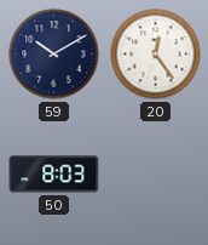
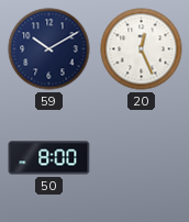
20: 12:24 -> 12:26
50: 8:03 -> 8:00
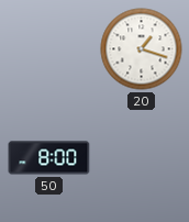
59: 10:10 -> none
20: 12:26 -> 1:18
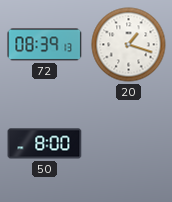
72: none -> 08:39
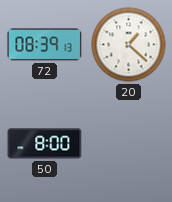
20: 1:18 -> 1:22
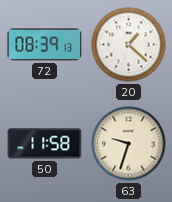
50: 8:00 -> 11:58
63: none -> 9:33
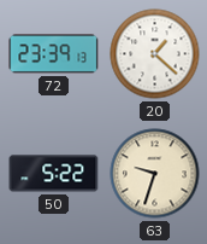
72: 08:39 -> 23:39
50: 11:58 -> 5:22
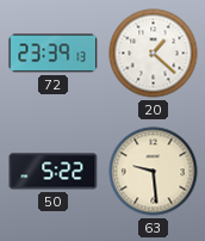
63: 9:33 -> 9:29
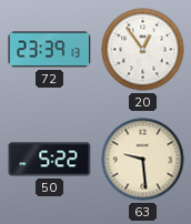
20: 1:22 -> 12:54
